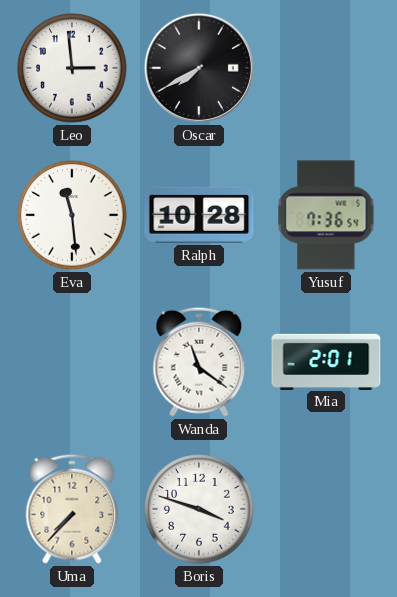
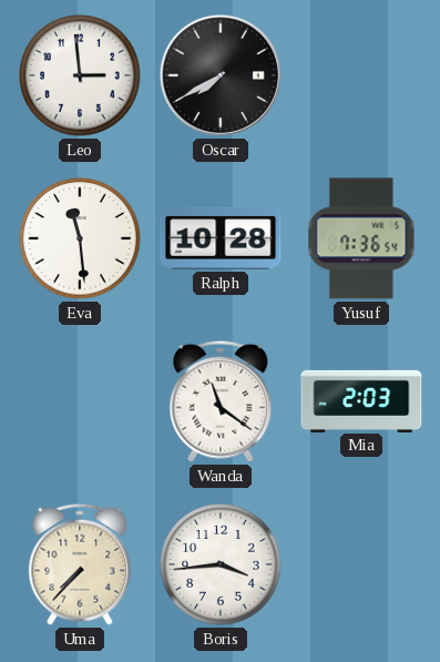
Mia: 2:01 -> 2:03
Boris: 3:48 -> 3:44
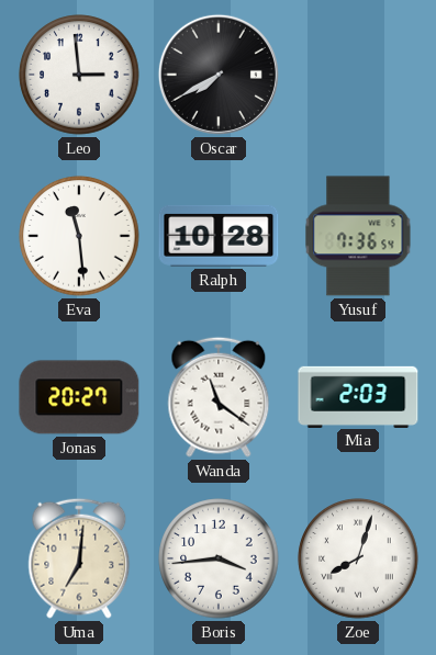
Jonas: none -> 20:27
Uma: 7:37 -> 7:01
Zoe: none -> 8:03
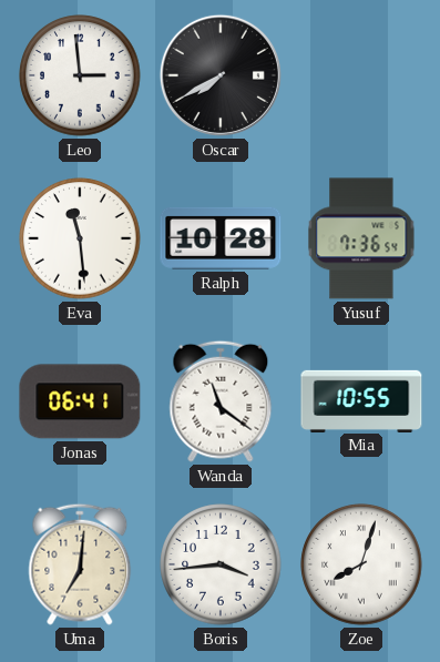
Jonas: 20:27 -> 06:41
Mia: 2:03 -> 10:55
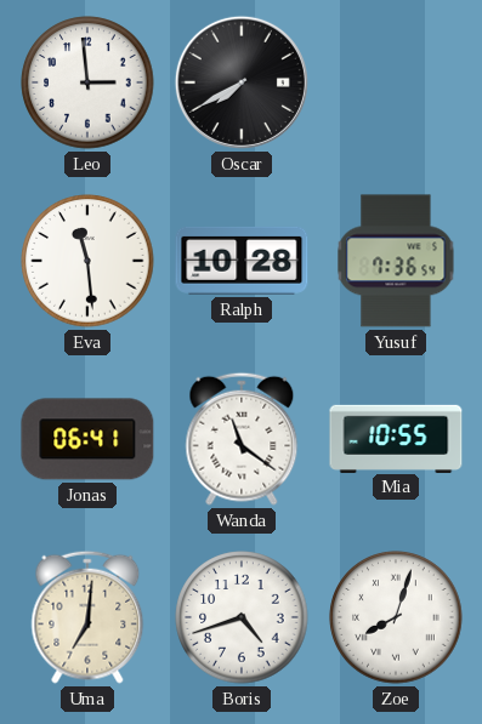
Boris: 3:44 -> 4:42
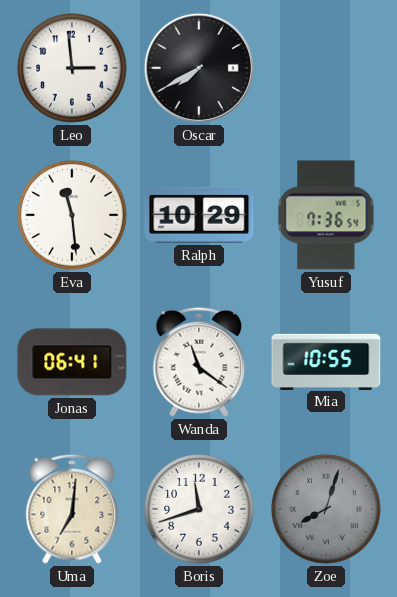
Ralph: 10:28 -> 10:29
Boris: 4:42 -> 11:42
Zoe dial: white -> grey
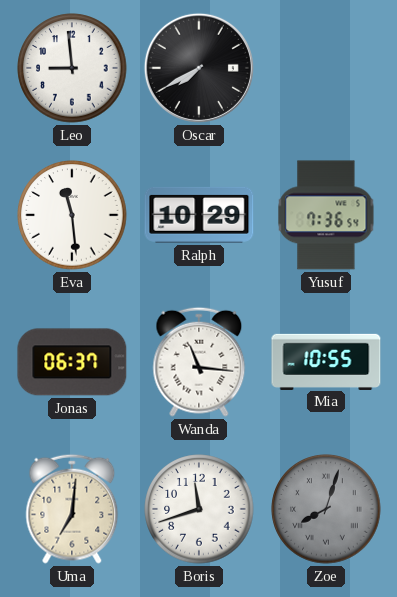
Leo: 2:59 -> 8:59
Jonas: 06:41 -> 06:37
Wanda: 11:21 -> 11:16
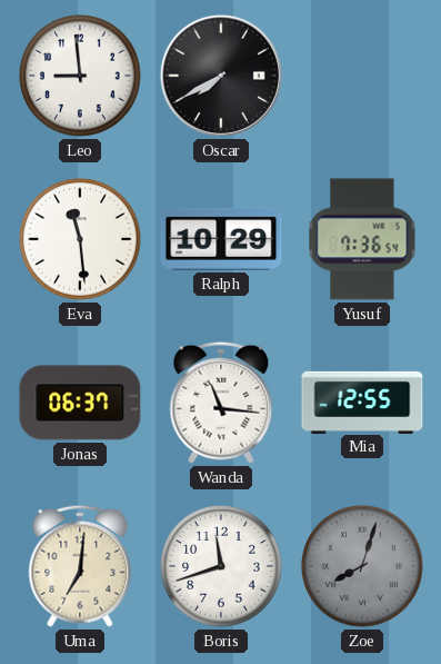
Mia: 10:55 -> 12:55
